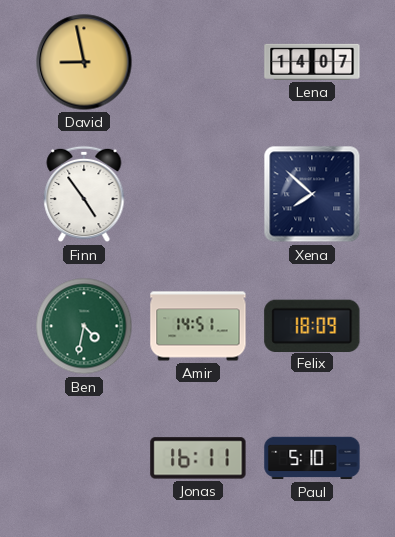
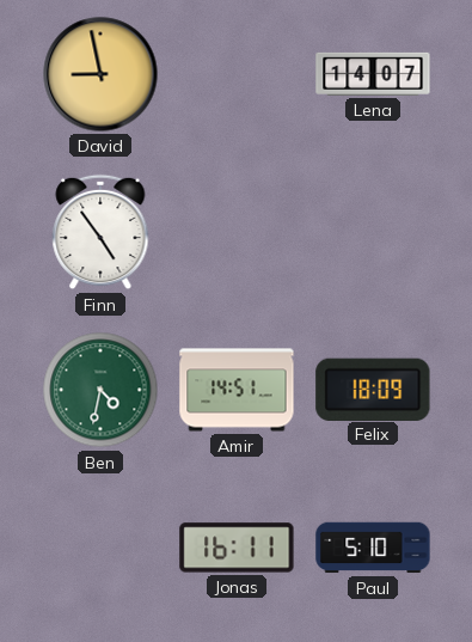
Xena: 7:52 -> none
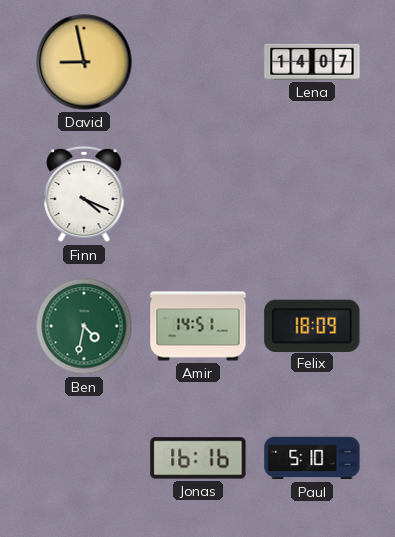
Finn: 4:54 -> 4:19
Jonas: 16:11 -> 16:16
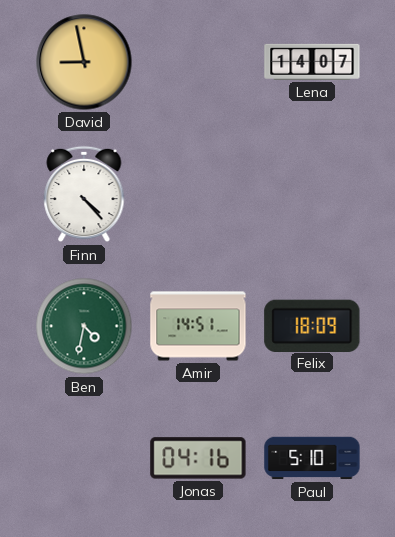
Finn: 4:19 -> 4:23
Jonas: 16:16 -> 04:16
